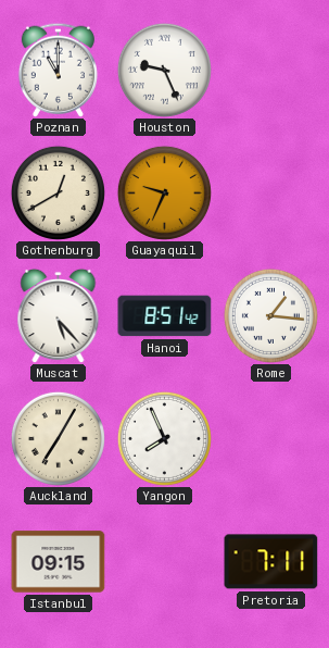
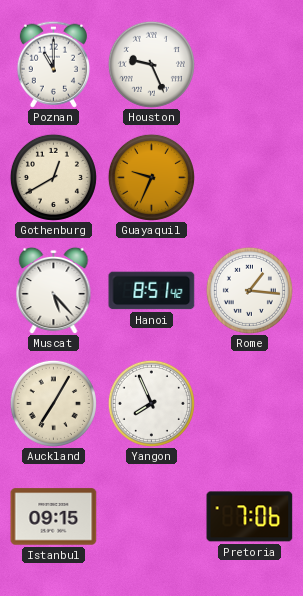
Pretoria: 7:11 -> 7:06
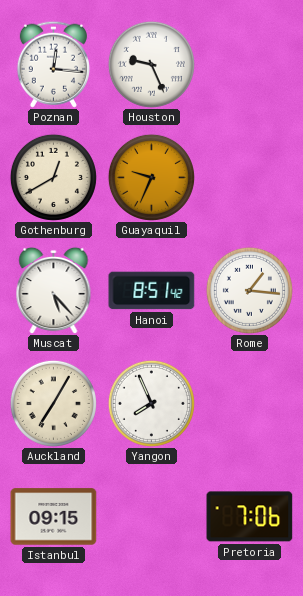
Poznan: 11:00 -> 12:16
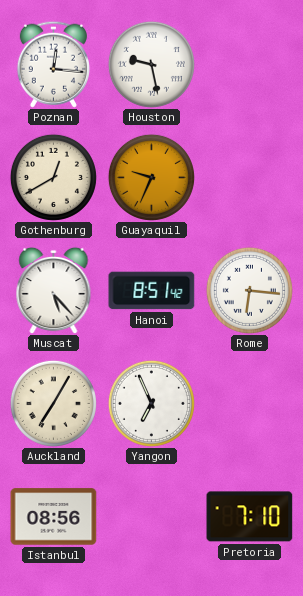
Houston: 9:26 -> 9:28
Rome: 1:16 -> 6:16
Yangon: 7:56 -> 6:56
Istanbul: 09:15 -> 08:56
Pretoria: 7:06 -> 7:10
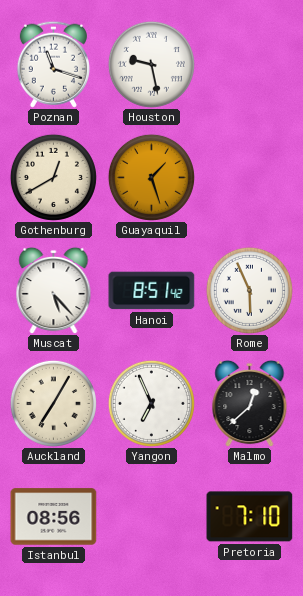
Poznan: 12:16 -> 11:18
Guayaquil: 9:34 -> 1:27
Rome: 6:16 -> 5:56
Malmo: none -> 12:38
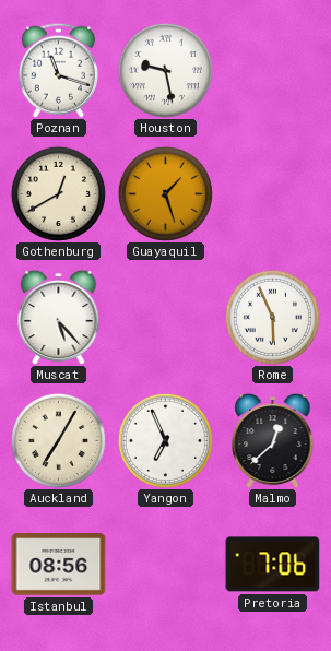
Hanoi: 8:51 -> none
Pretoria: 7:10 -> 7:06
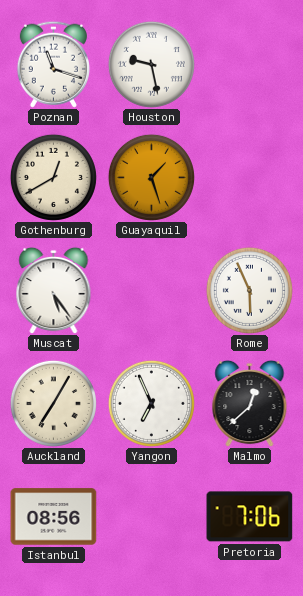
Muscat: 5:23 -> 5:24
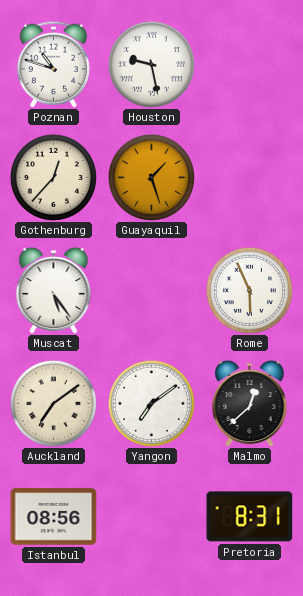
Poznan: 11:18 -> 10:48
Gothenburg: 12:40 -> 12:37
Auckland: 7:05 -> 7:09
Yangon: 6:56 -> 7:09
Pretoria: 7:06 -> 8:31
